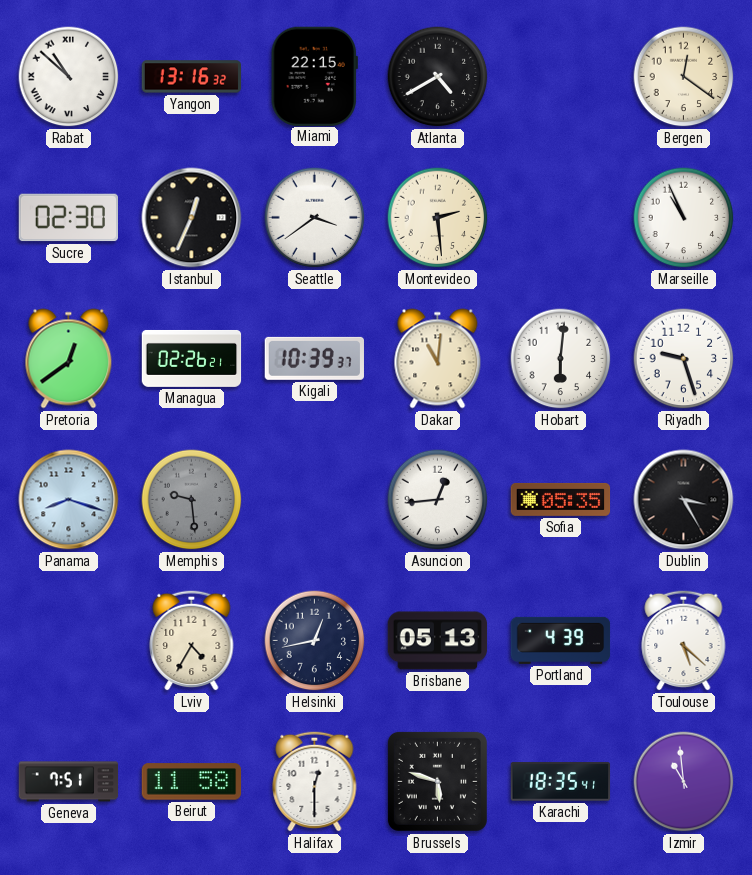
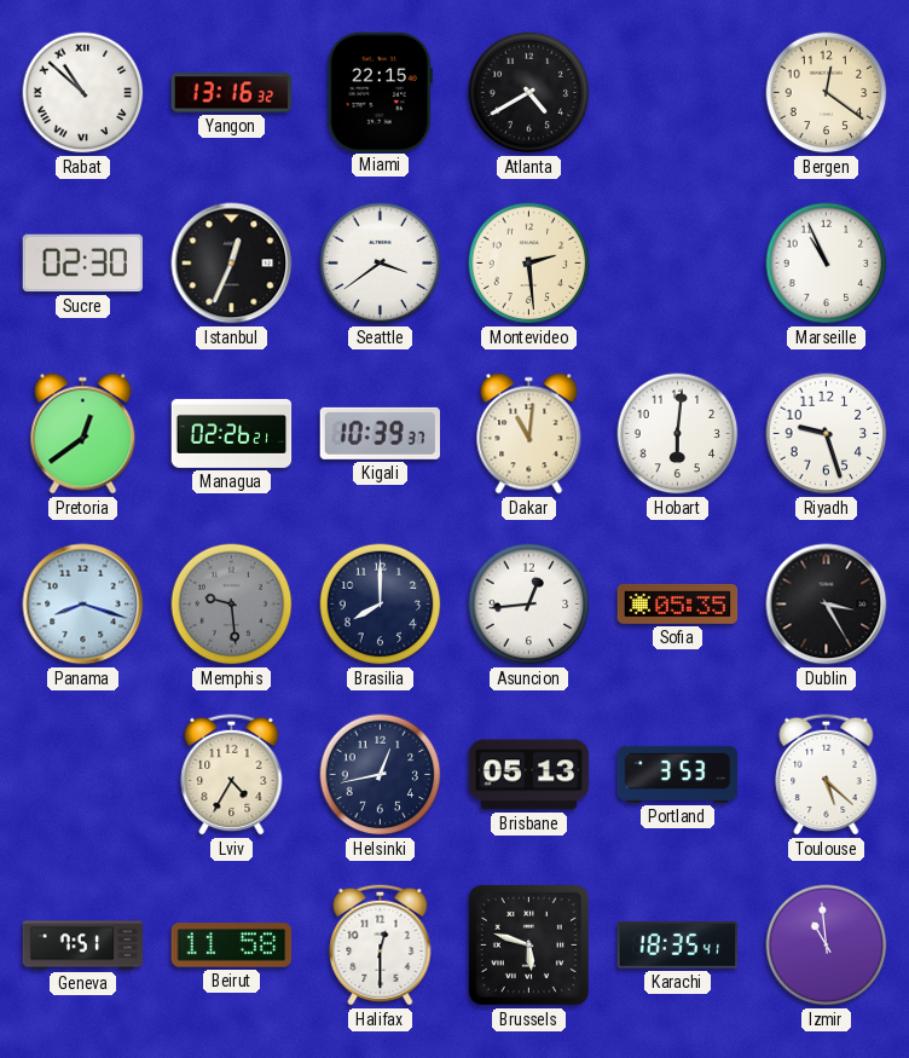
Brasilia: none -> 8:00
Portland: 4:39 -> 3:53
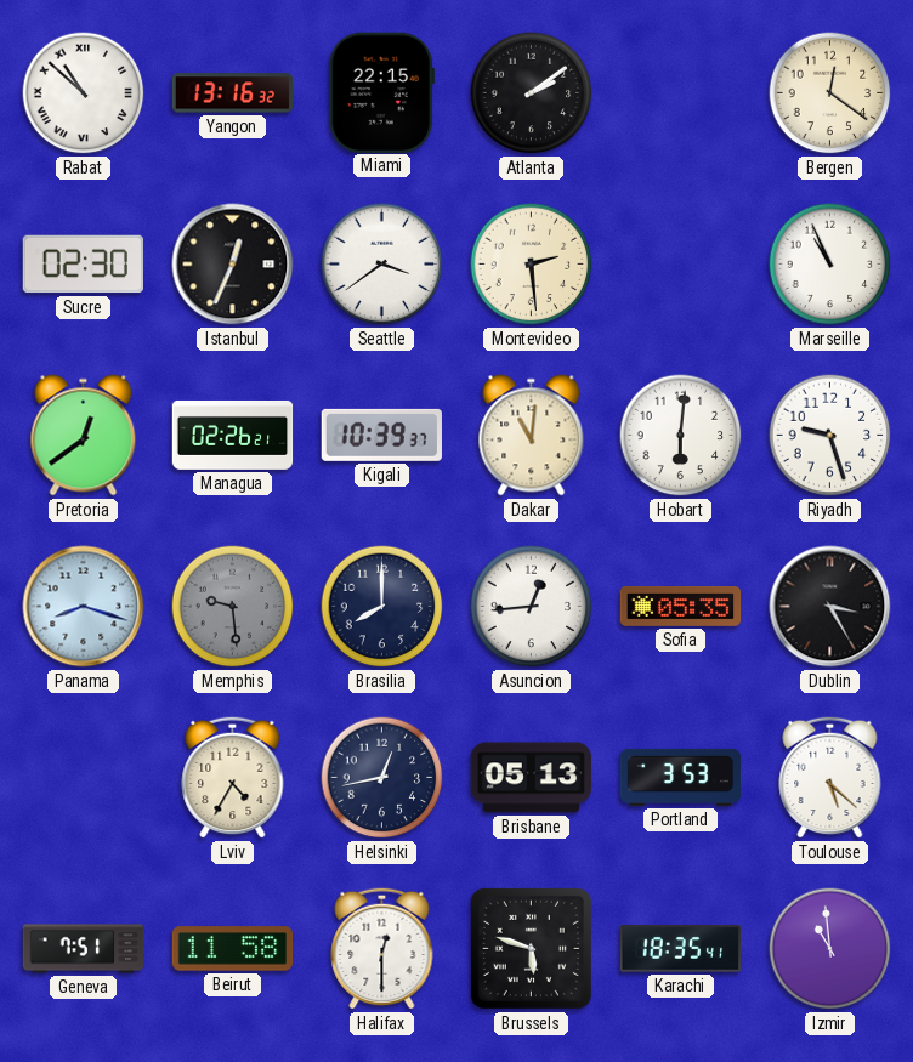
Atlanta: 4:40 -> 2:09
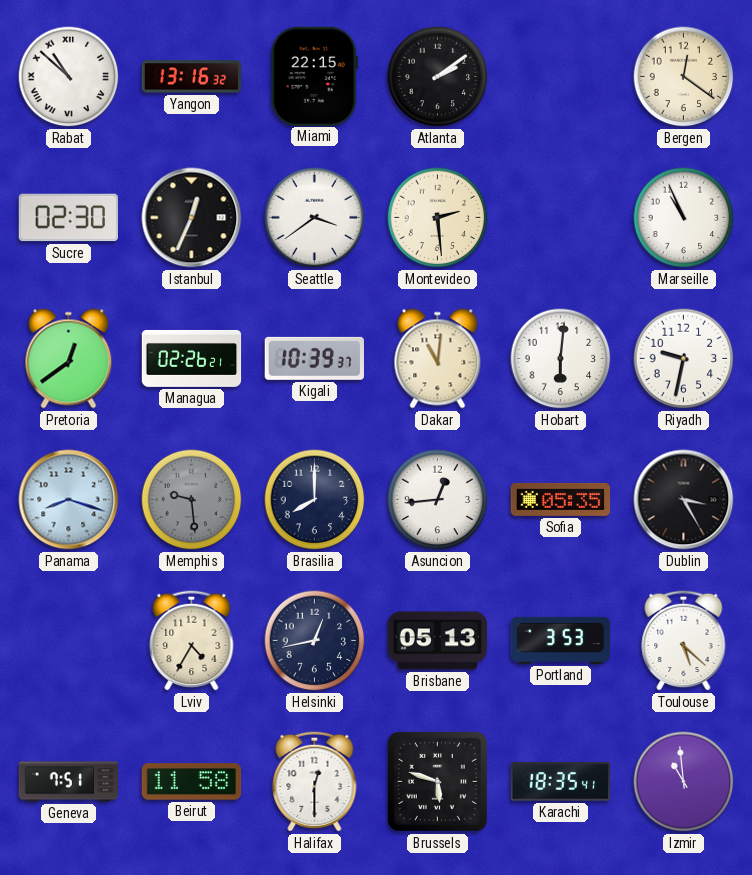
Riyadh: 9:27 -> 9:32
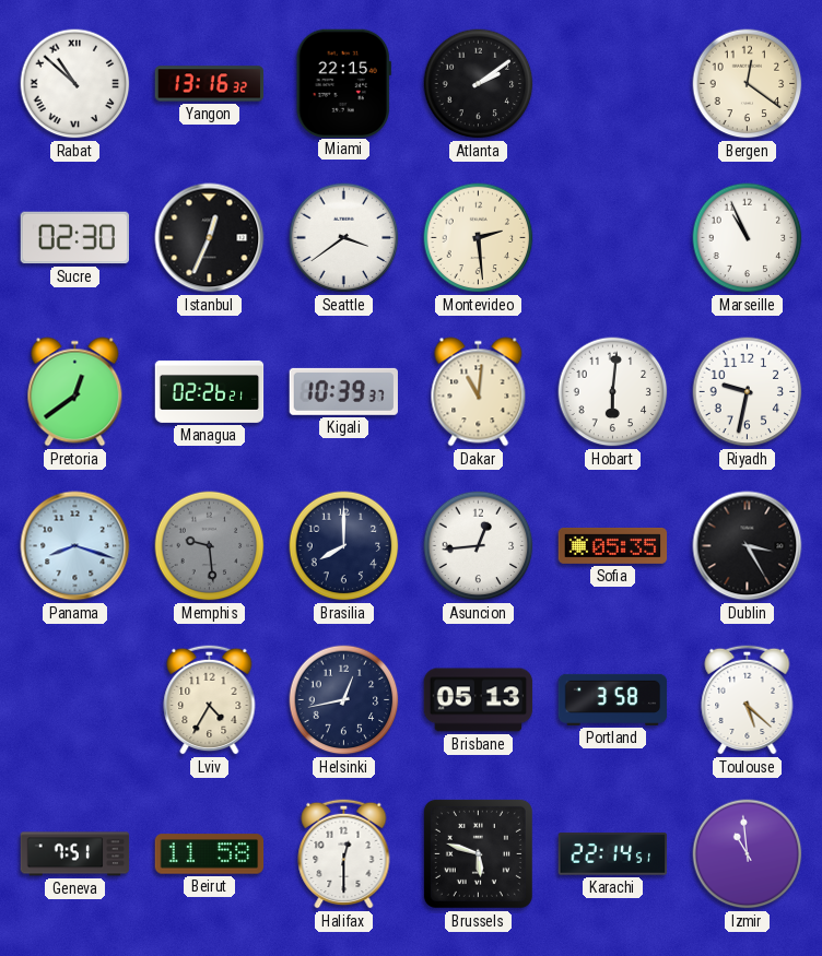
Portland: 3:53 -> 3:58
Karachi: 18:35 -> 22:14
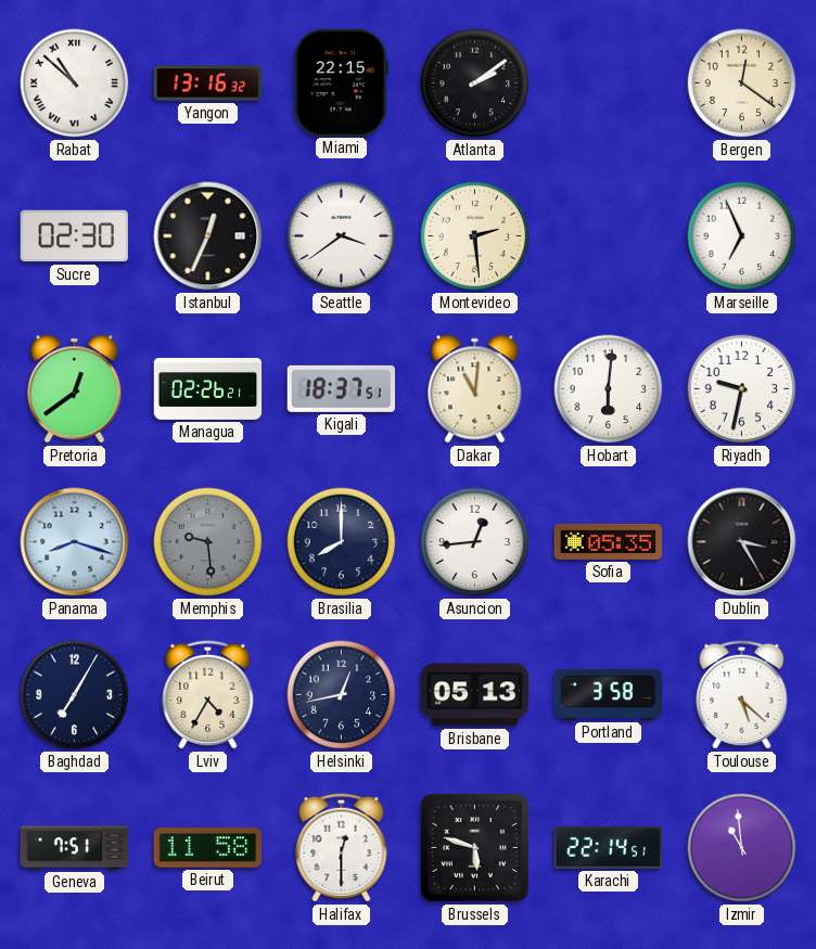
Marseille: 10:56 -> 6:56
Kigali: 10:39 -> 18:37
Baghdad: none -> 7:05
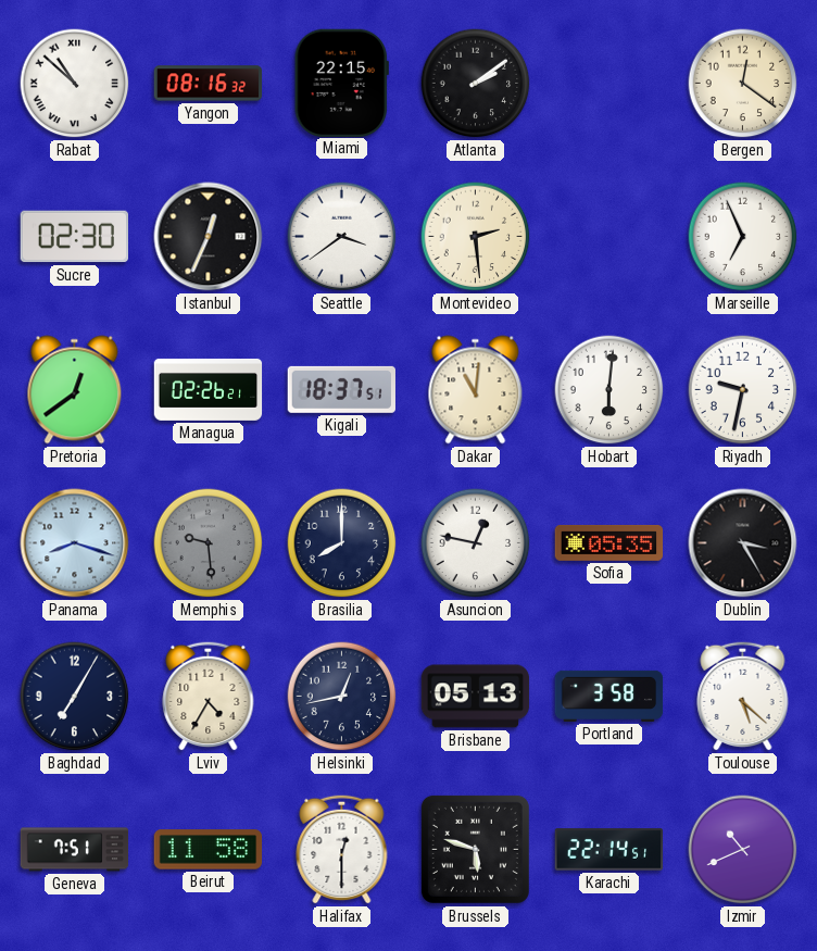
Yangon: 13:16 -> 08:16
Asuncion: 12:44 -> 12:47
Izmir: 10:59 -> 10:41
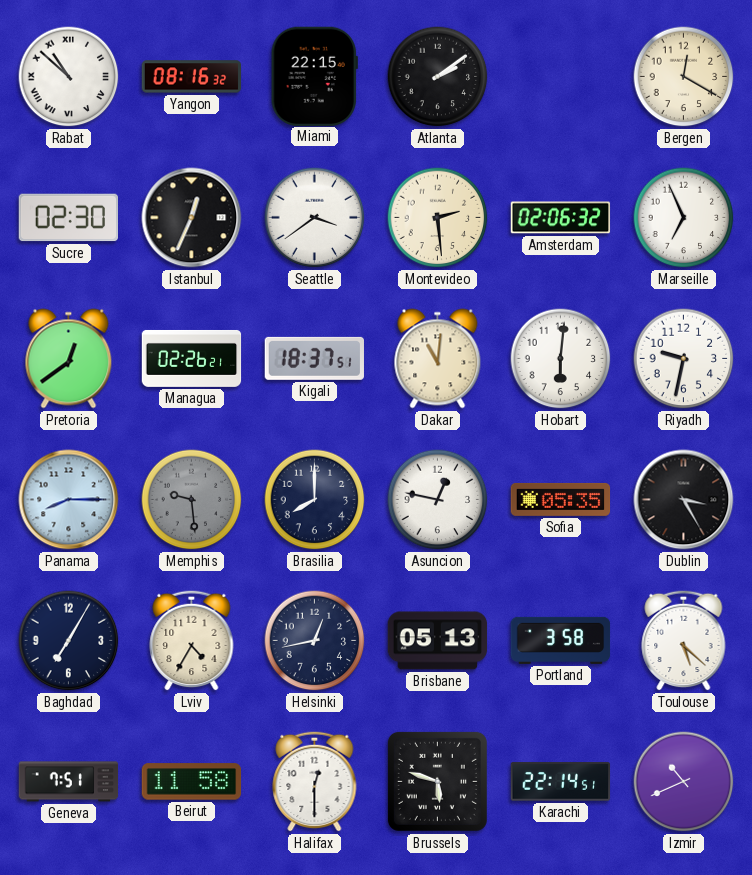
Bergen: 12:21 -> 12:20
Amsterdam: none -> 02:06
Panama: 8:18 -> 8:15
